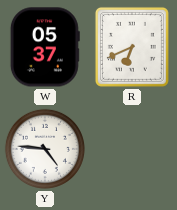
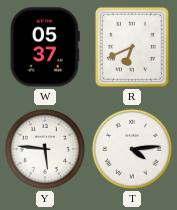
Y: 4:46 -> 5:46
T: none -> 4:14
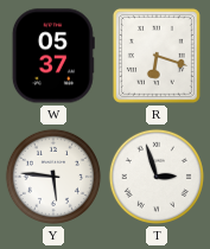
R: 6:41 -> 6:18
T: 4:14 -> 2:57
